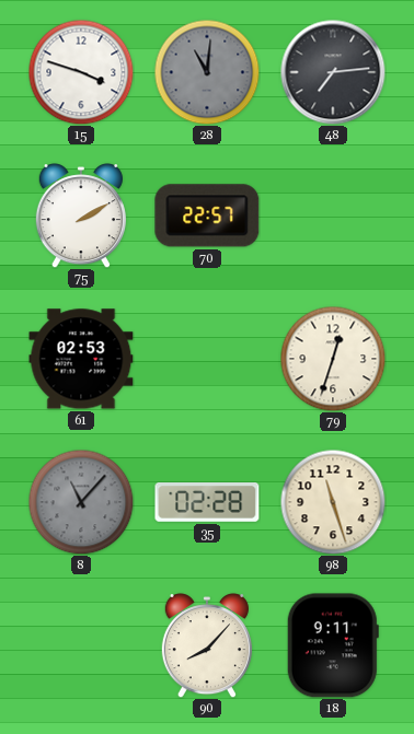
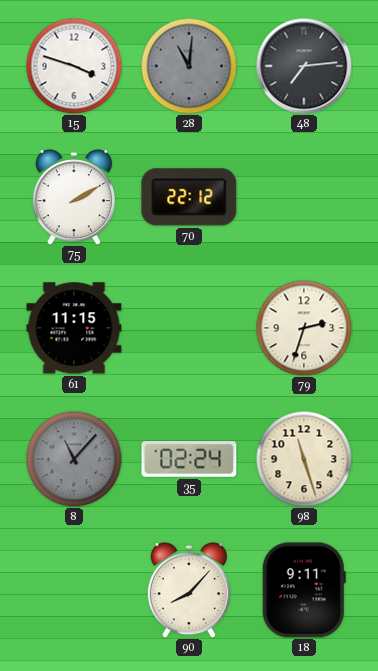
70: 22:57 -> 22:12
61: 02:53 -> 11:15
79: 12:33 -> 2:33
35: 02:28 -> 02:24
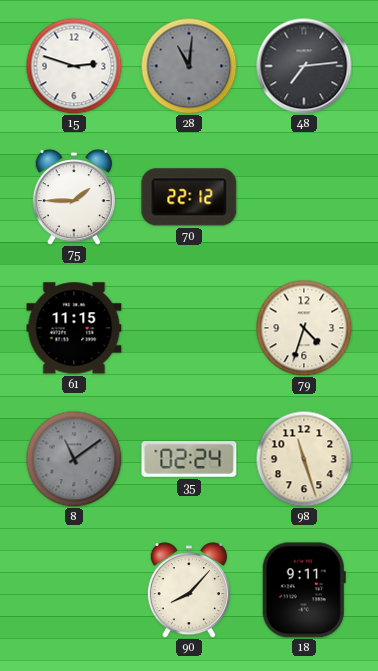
15: 3:48 -> 2:48
75: 2:10 -> 1:45
79: 2:33 -> 4:33
8: 11:07 -> 11:09
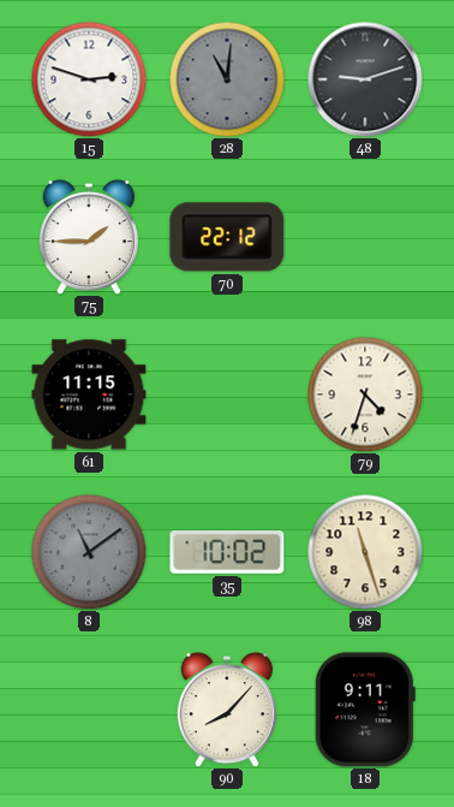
48: 7:14 -> 9:12
35: 02:24 -> 10:02
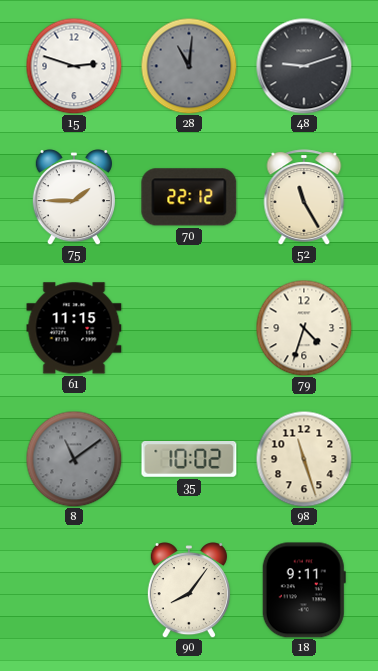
52: none -> 11:25
90: 8:07 -> 8:06
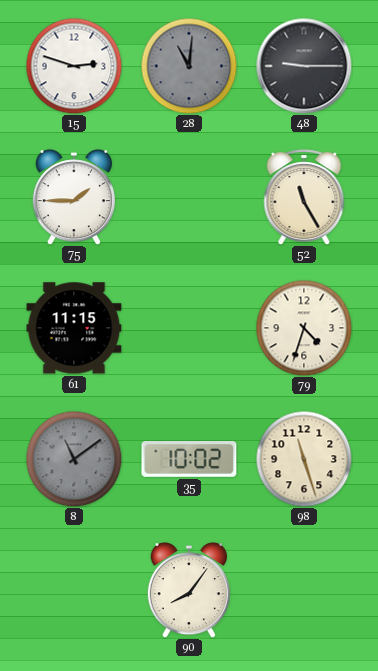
48: 9:12 -> 9:15
70: 22:12 -> none
18: 9:11 -> none
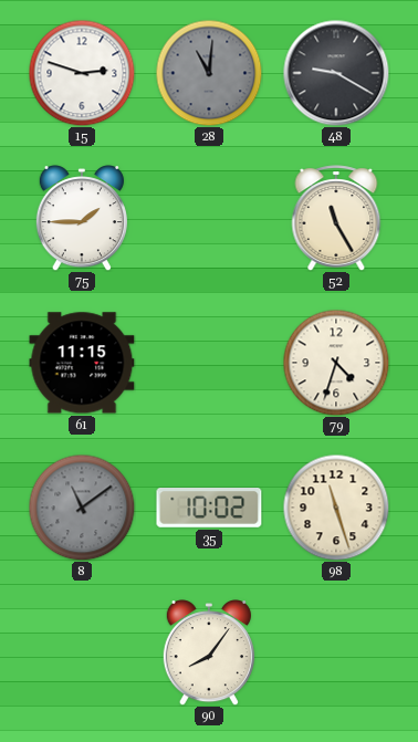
48: 9:15 -> 9:20
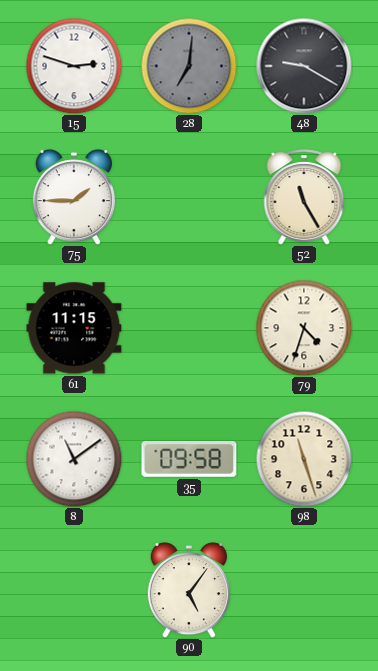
28: 11:01 -> 7:01
8 dial: grey -> white
35: 10:02 -> 09:58
90: 8:06 -> 5:06
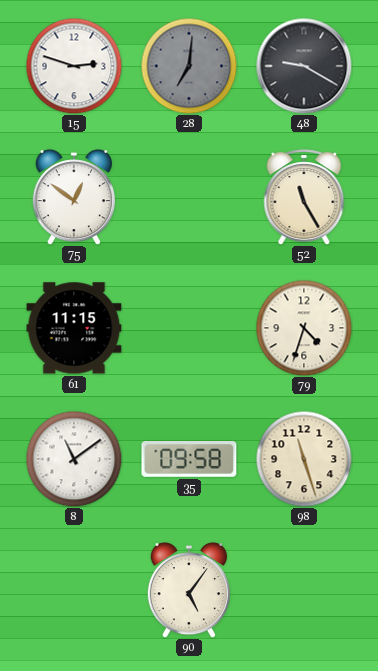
75: 1:45 -> 12:51
